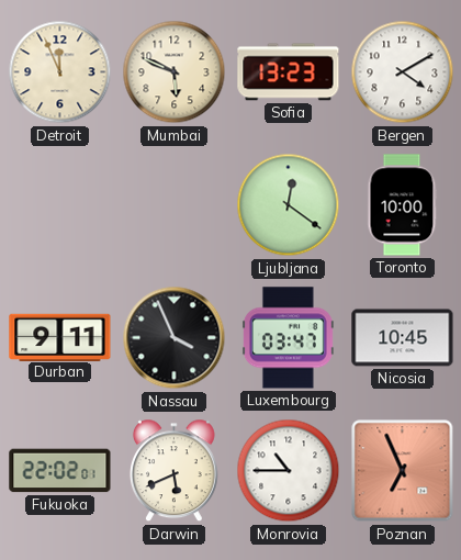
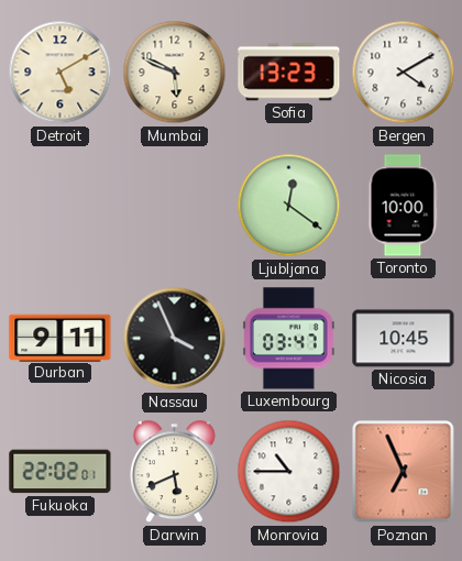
Detroit: 11:56 -> 5:10
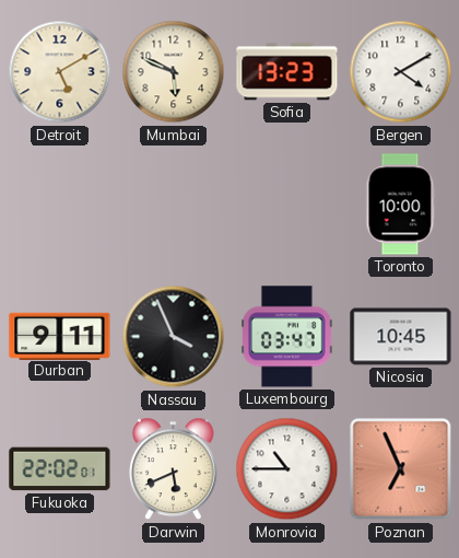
Ljubljana: 12:21 -> none
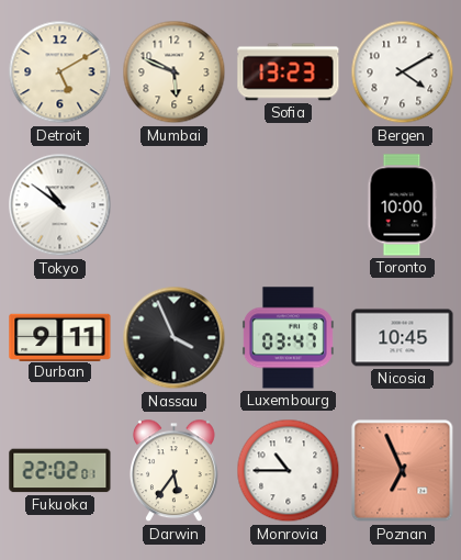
Tokyo: none -> 10:51
Darwin: 5:41 -> 5:36
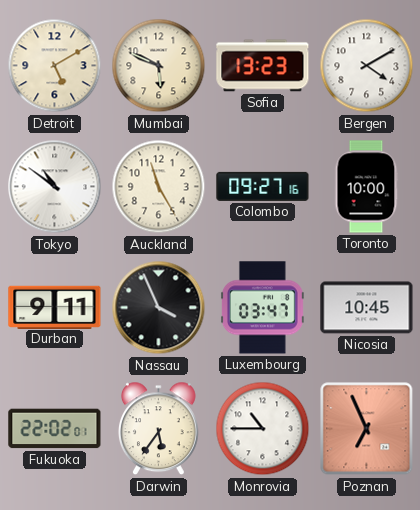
Auckland: none -> 11:25
Colombo: none -> 09:27
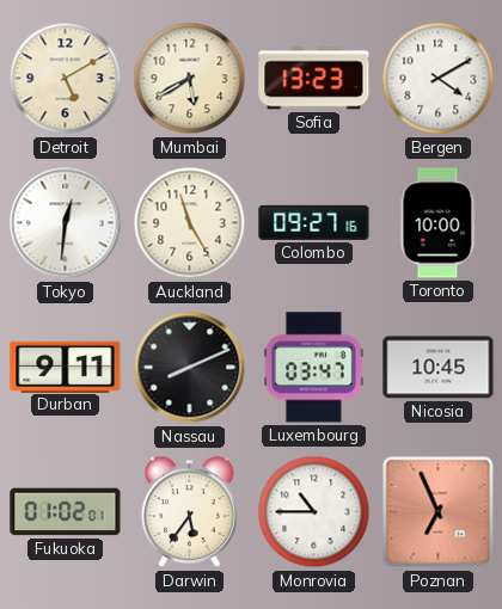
Mumbai: 5:49 -> 5:40
Tokyo: 10:51 -> 12:31
Nassau: 3:56 -> 8:11
Fukuoka: 22:02 -> 01:02
